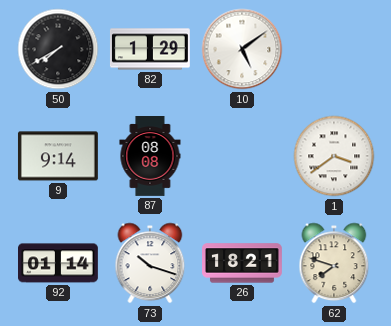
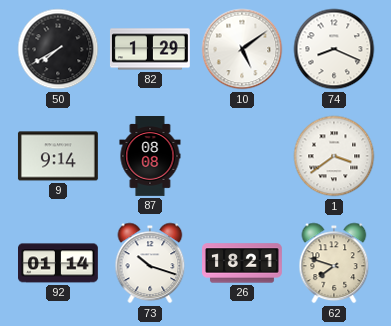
74: none -> 8:19
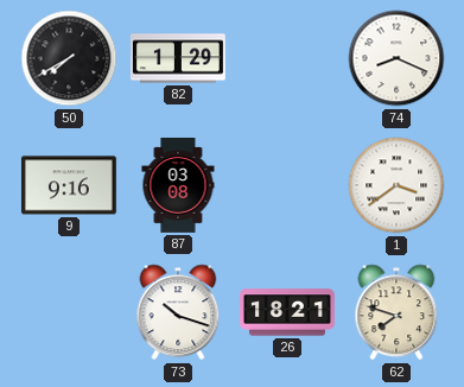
10: 5:09 -> none
9: 9:14 -> 9:16
87: 08:08 -> 03:08
92: 01:14 -> none
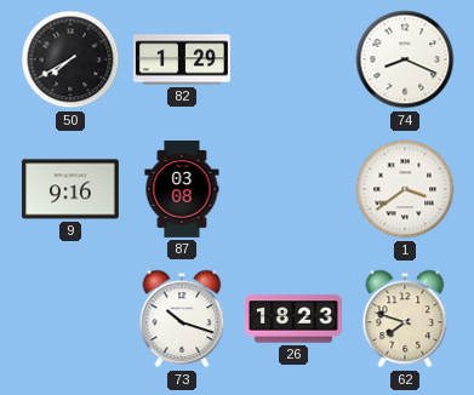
26: 18:21 -> 18:23
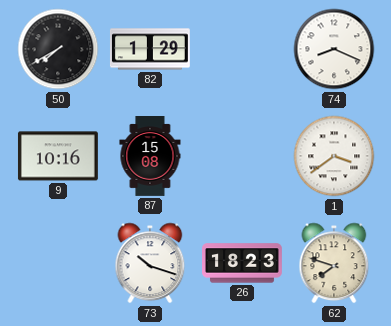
9: 9:16 -> 10:16
87: 03:08 -> 15:08
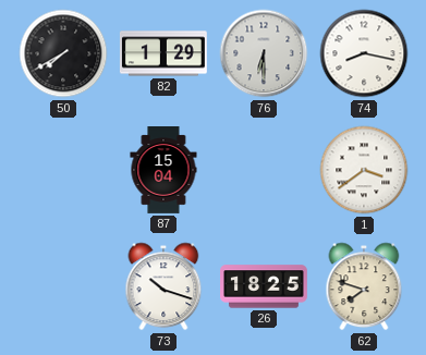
76: none -> 6:30
74: 8:19 -> 8:17
9: 10:16 -> none
87: 15:08 -> 15:04
26: 18:23 -> 18:25
